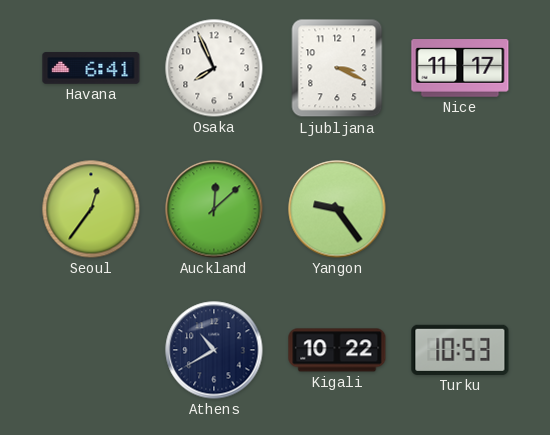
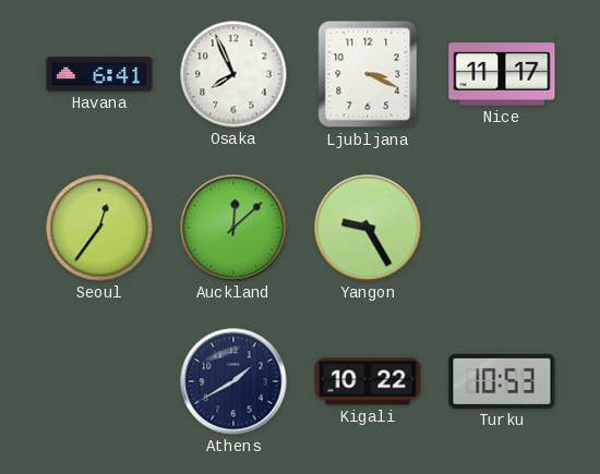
Yangon: 9:24 -> 9:25
Athens: 10:40 -> 1:40
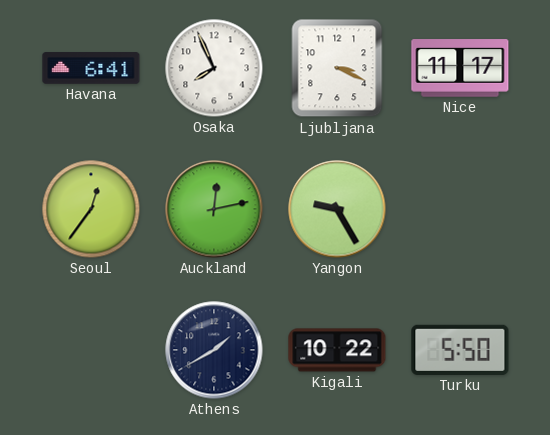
Auckland: 12:08 -> 12:13
Turku: 10:53 -> 5:50
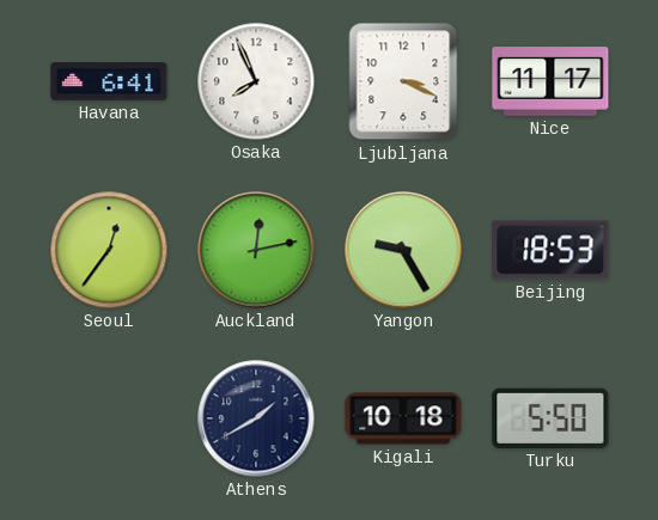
Beijing: none -> 18:53
Kigali: 10:22 -> 10:18
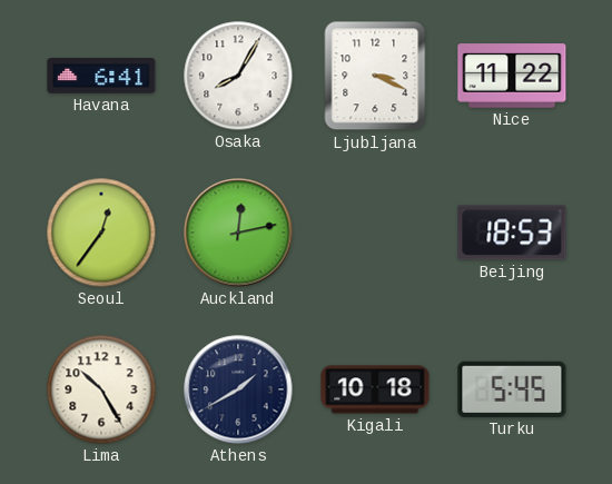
Osaka: 7:56 -> 8:05
Nice: 11:17 -> 11:22
Yangon: 9:25 -> none
Lima: none -> 10:25
Turku: 5:50 -> 5:45
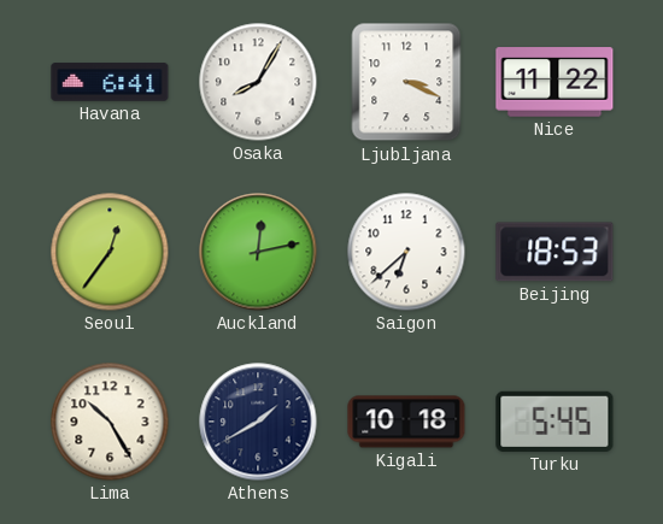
Saigon: none -> 6:38
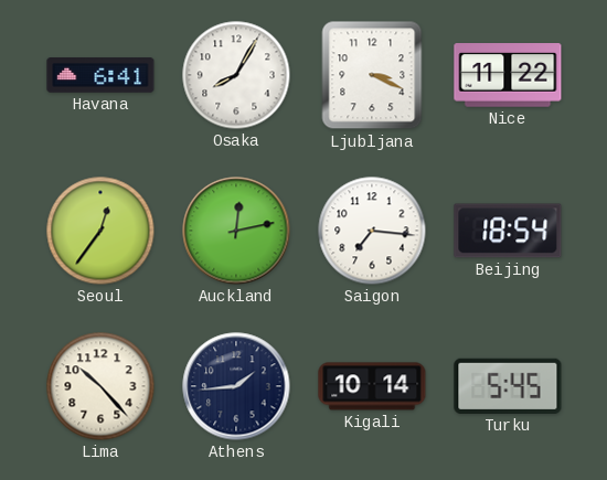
Saigon: 6:38 -> 7:16
Beijing: 18:53 -> 18:54
Lima: 10:25 -> 10:23
Athens: 1:40 -> 1:44
Kigali: 10:18 -> 10:14
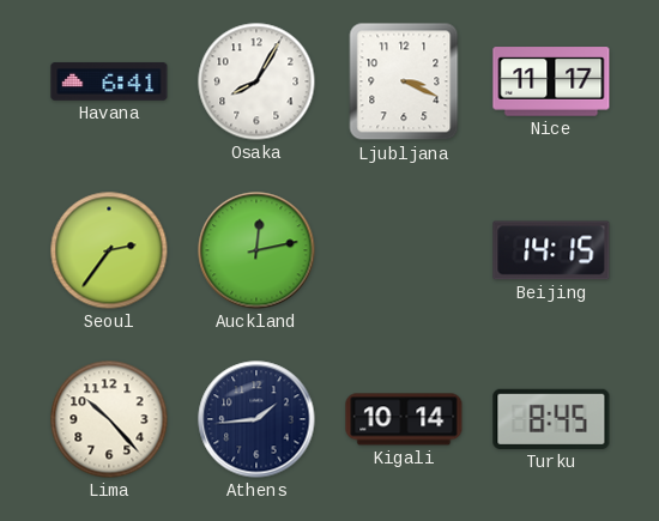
Nice: 11:22 -> 11:17
Seoul: 12:36 -> 2:36
Saigon: 7:16 -> none
Beijing: 18:54 -> 14:15
Turku: 5:45 -> 8:45
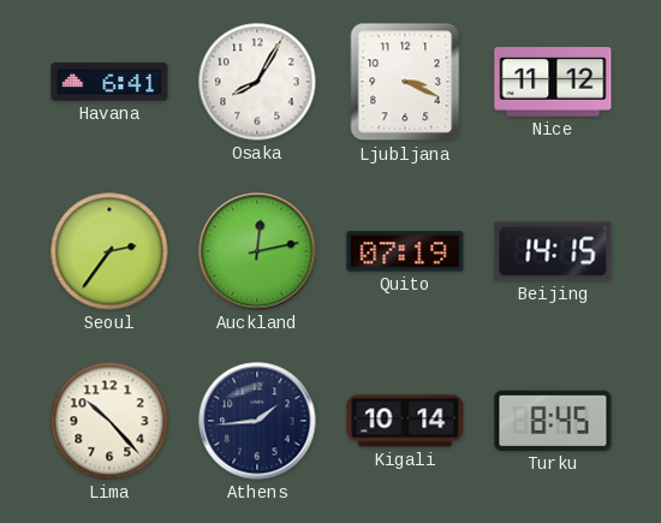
Nice: 11:17 -> 11:12
Quito: none -> 07:19
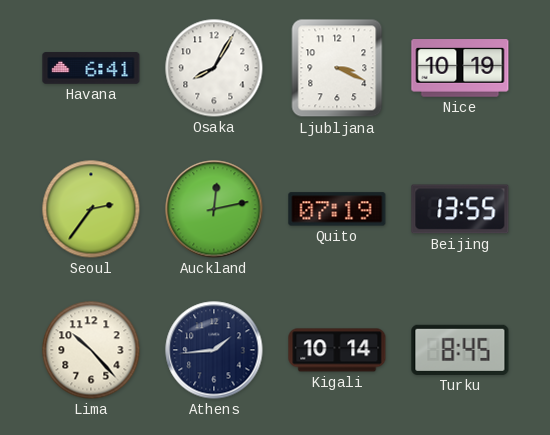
Nice: 11:12 -> 10:19
Beijing: 14:15 -> 13:55
